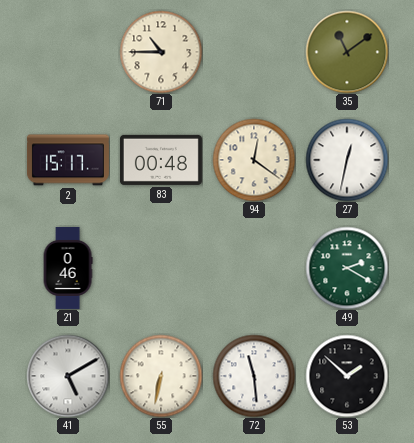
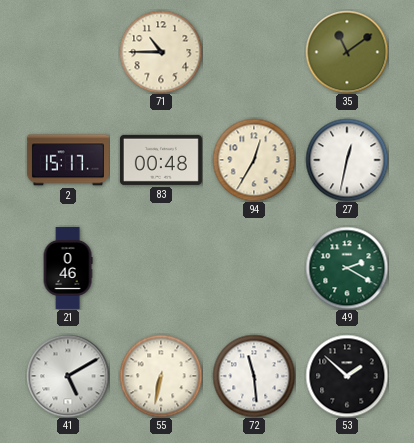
94: 12:21 -> 12:35
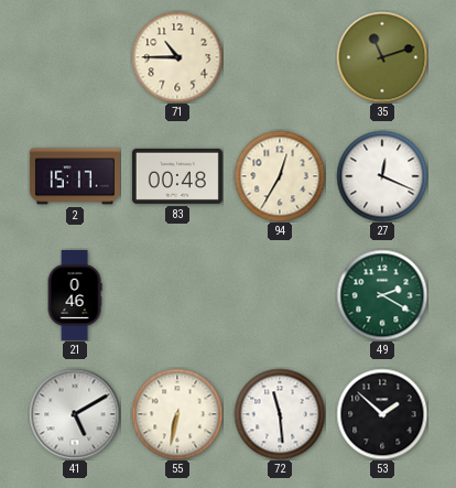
35: 11:09 -> 11:12
27: 12:32 -> 12:19
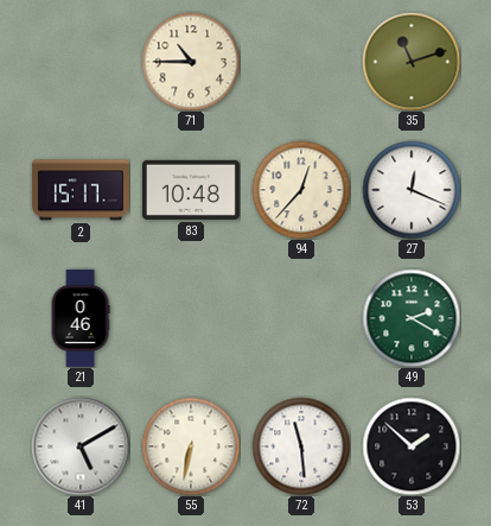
83: 00:48 -> 10:48
94: 12:35 -> 12:37
